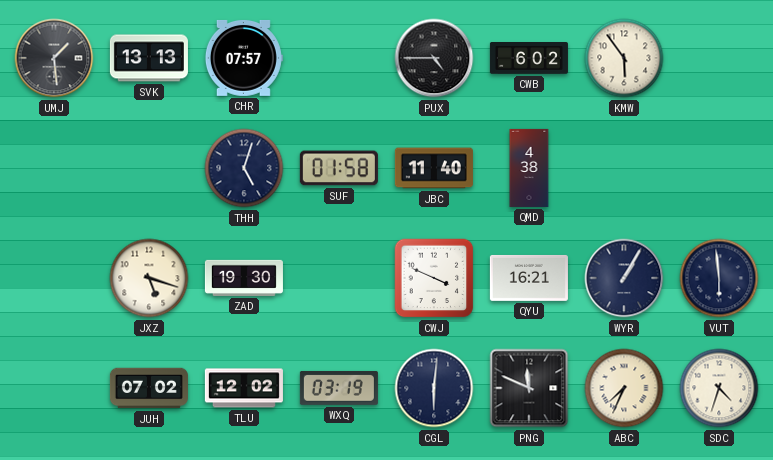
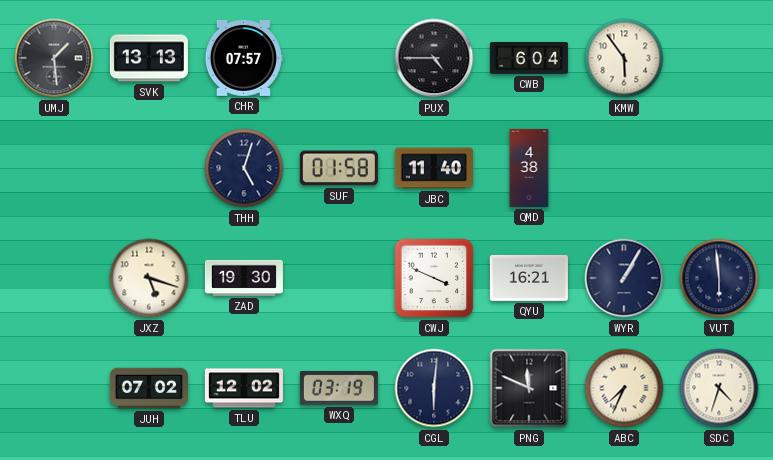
CWB: 6:02 -> 6:04
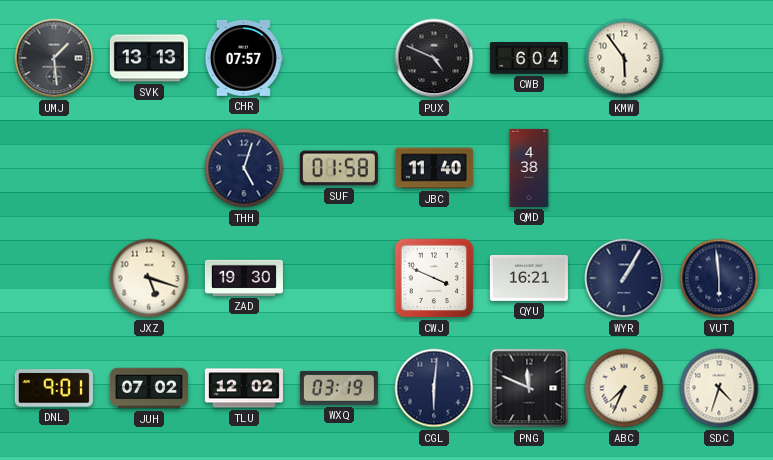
PUX: 4:45 -> 4:49
DNL: none -> 9:01
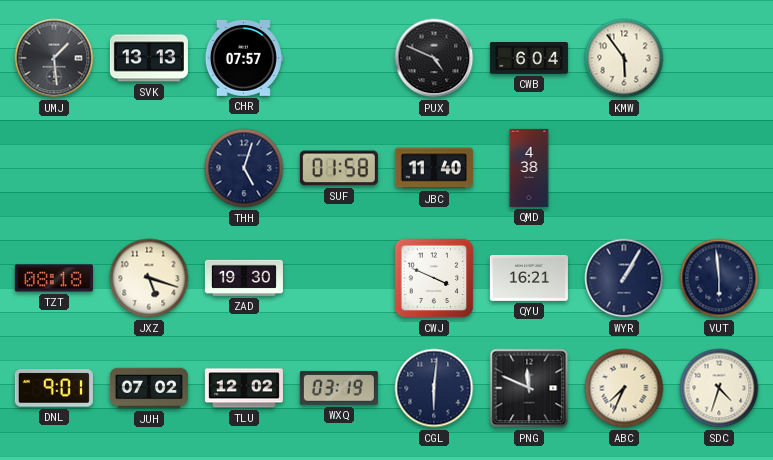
TZT: none -> 08:18
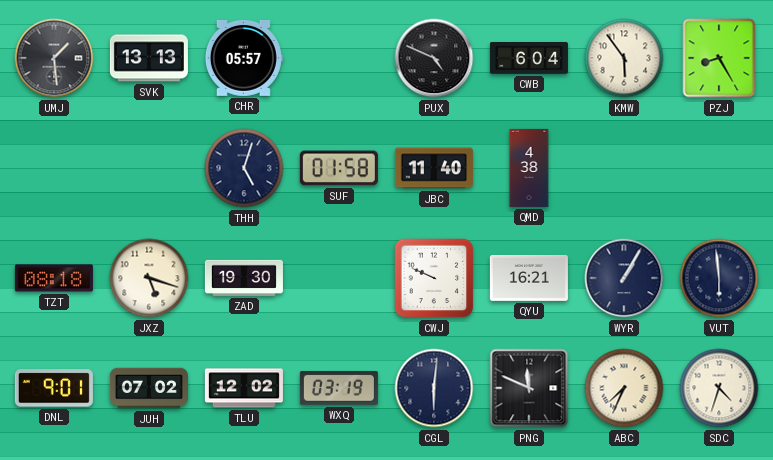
CHR: 07:57 -> 05:57
PZJ: none -> 8:25
CWJ: 3:49 -> 9:49
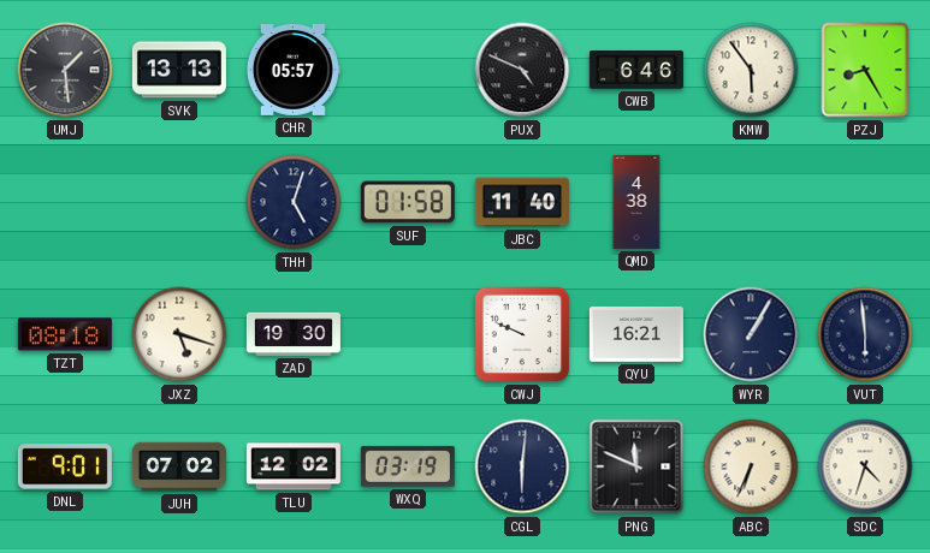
CWB: 6:04 -> 6:46
ABC: 7:34 -> 6:34
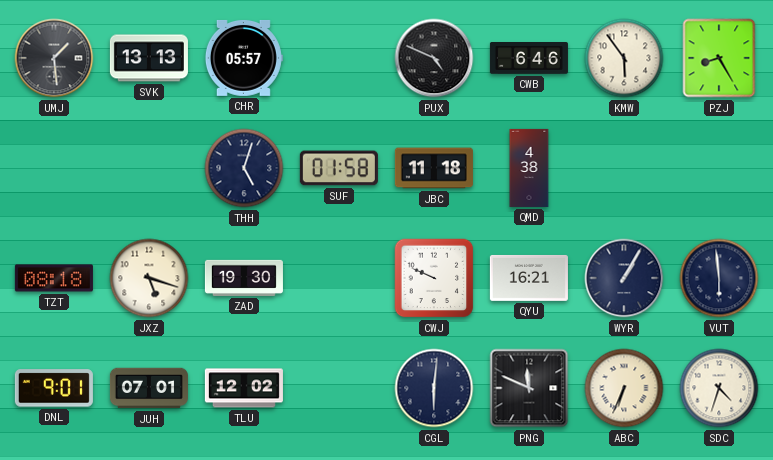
JBC: 11:40 -> 11:18
JUH: 07:02 -> 07:01
WXQ: 03:19 -> none
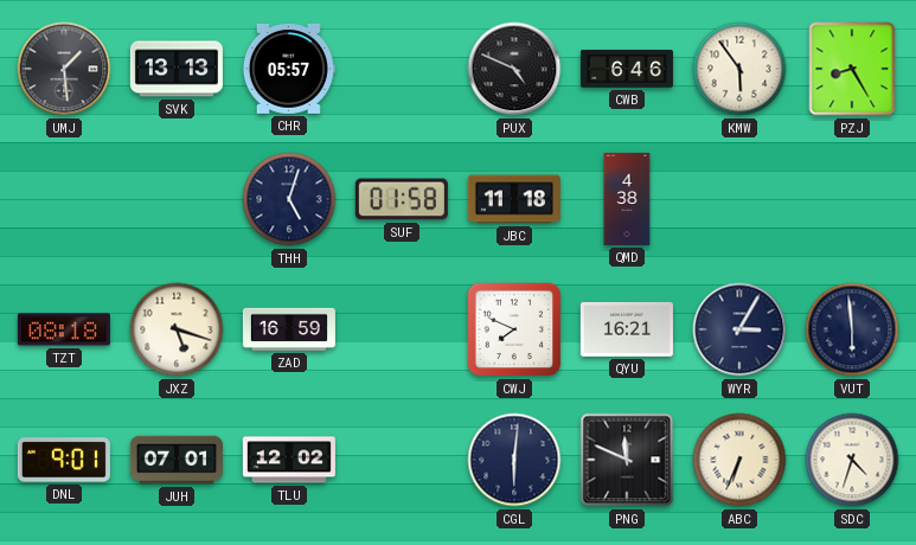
ZAD: 19:30 -> 16:59
CWJ: 9:49 -> 7:49
WYR: 1:05 -> 3:05
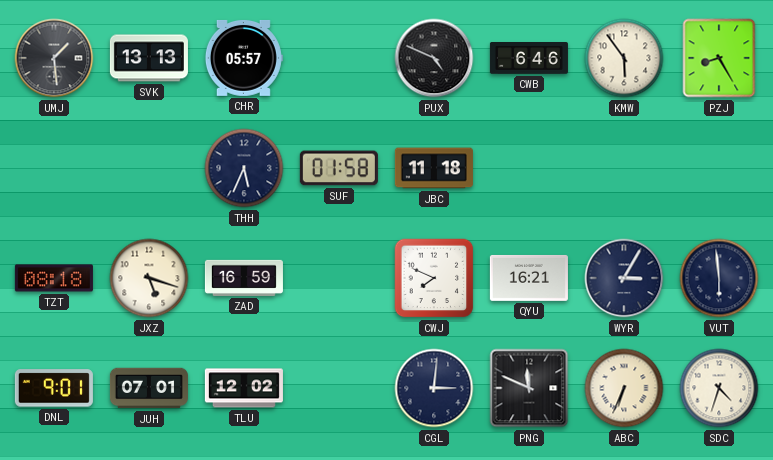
THH: 5:03 -> 5:34
QMD: 4:38 -> none
CGL: 6:01 -> 3:01
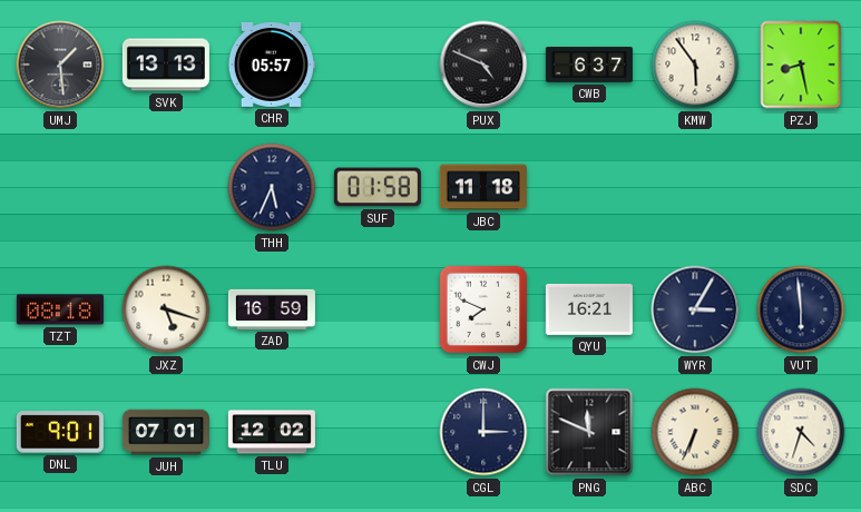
CWB: 6:46 -> 6:37
PZJ: 8:25 -> 8:28
CGL: 3:01 -> 3:00
